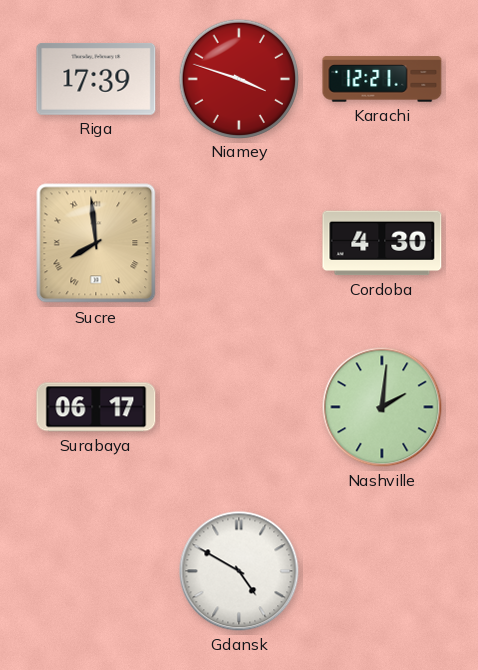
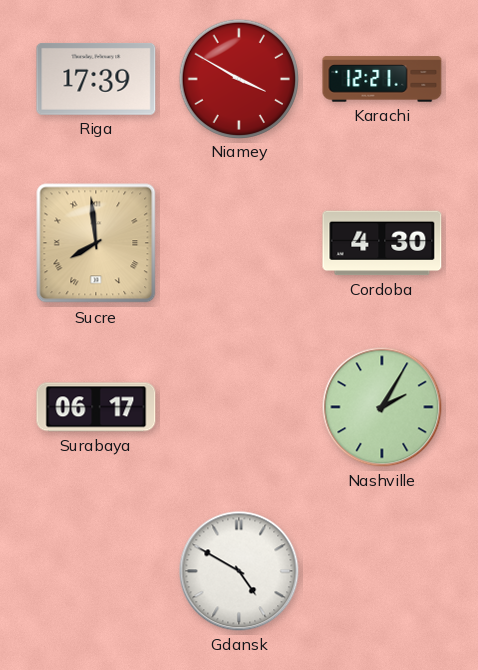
Niamey: 3:48 -> 3:50
Nashville: 2:01 -> 2:05
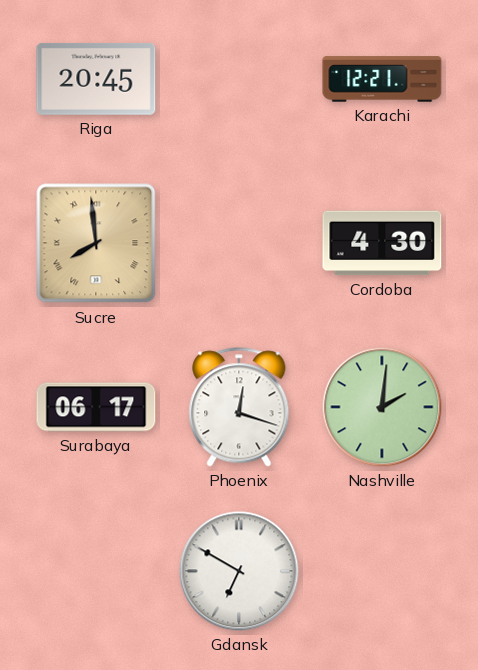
Riga: 17:39 -> 20:45
Niamey: 3:50 -> none
Phoenix: none -> 12:18
Nashville: 2:05 -> 2:01
Gdansk: 4:50 -> 6:50
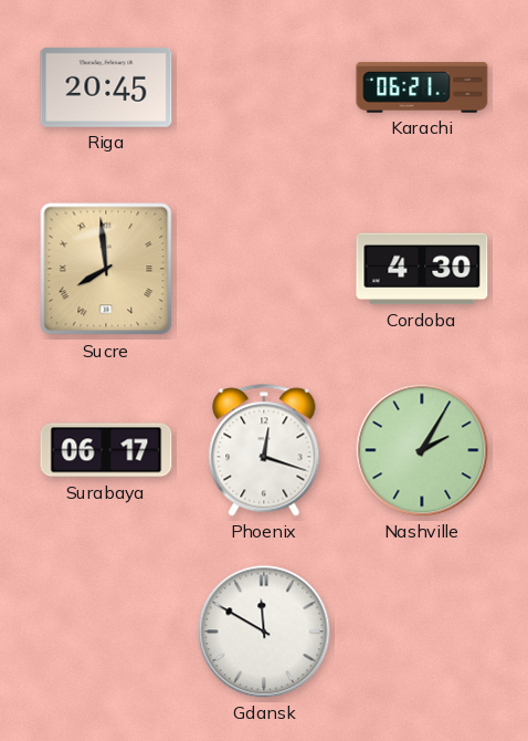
Karachi: 12:21 -> 06:21
Nashville: 2:01 -> 2:05
Gdansk: 6:50 -> 11:50
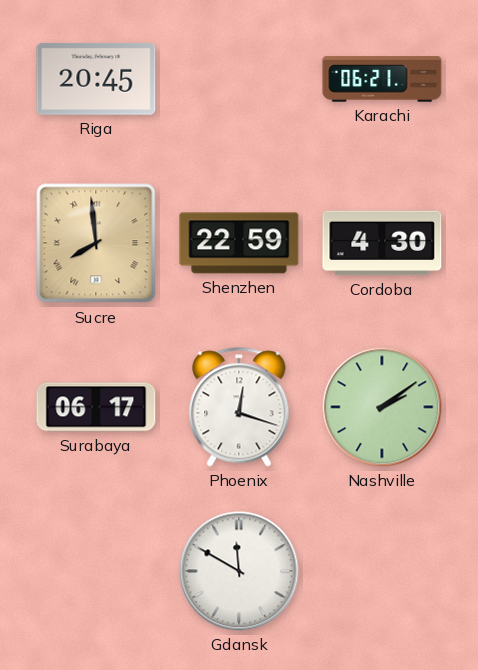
Shenzhen: none -> 22:59
Nashville: 2:05 -> 2:09
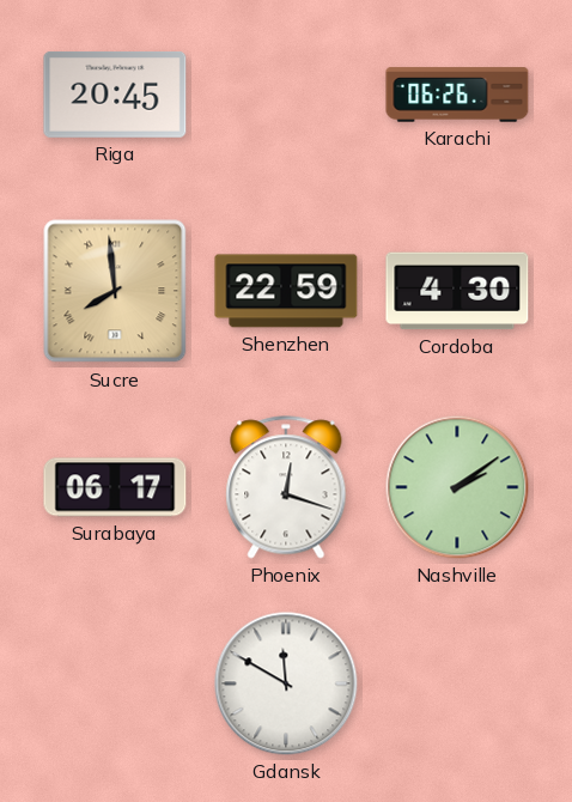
Karachi: 06:21 -> 06:26
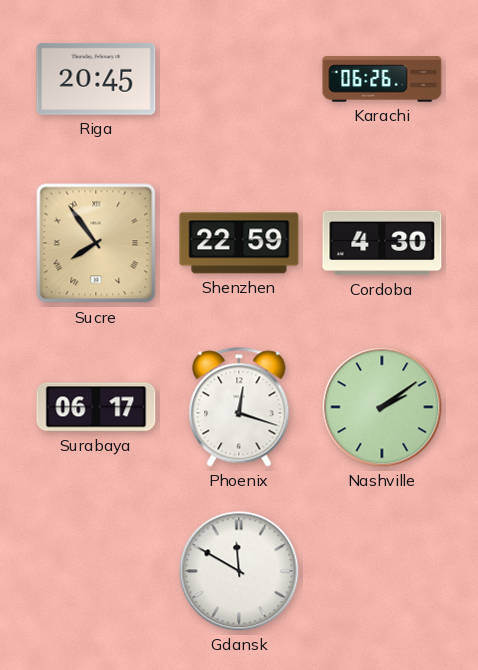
Sucre: 7:59 -> 7:54
